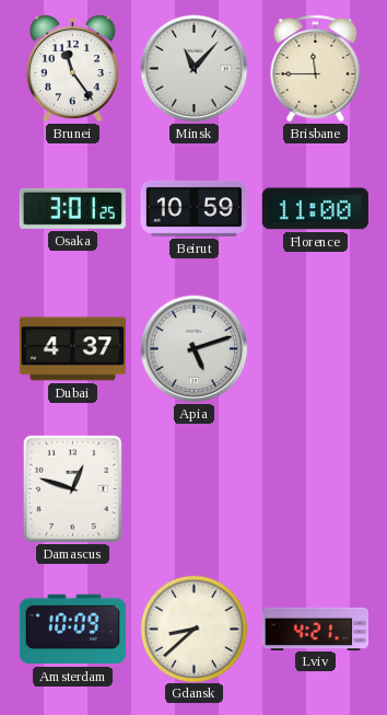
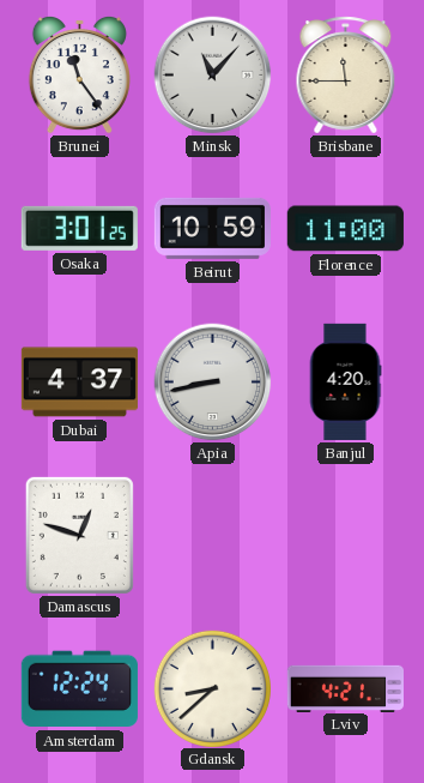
Apia: 5:12 -> 8:43
Banjul: none -> 4:20
Amsterdam: 10:09 -> 12:24
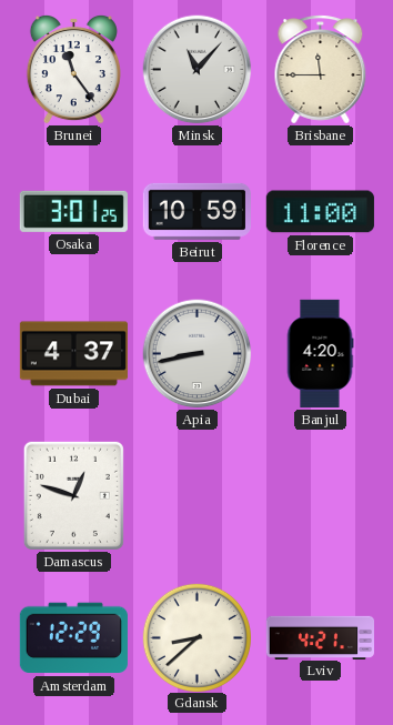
Amsterdam: 12:24 -> 12:29
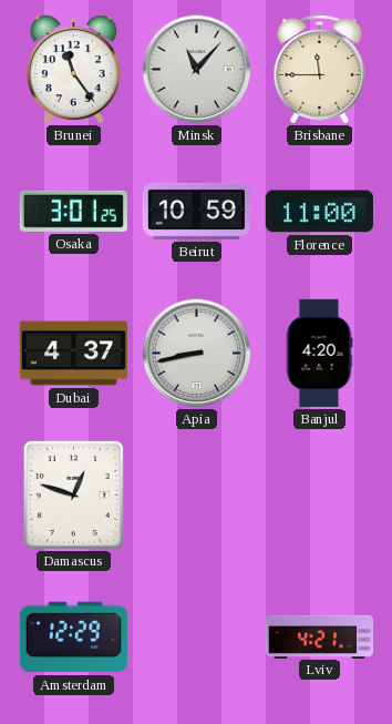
Gdansk: 8:38 -> none
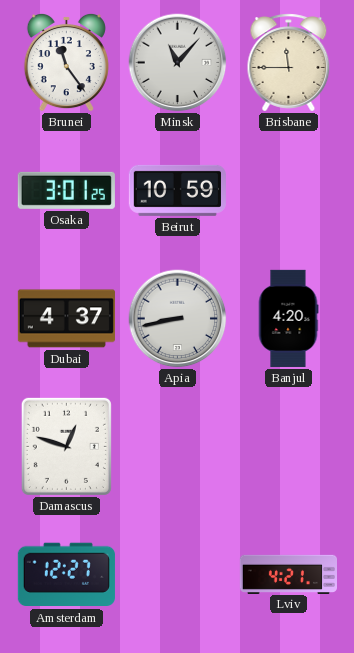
Florence: 11:00 -> none
Amsterdam: 12:29 -> 12:27
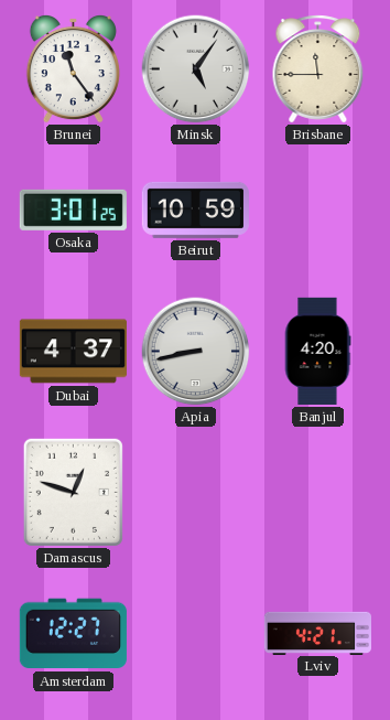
Minsk: 11:07 -> 5:06
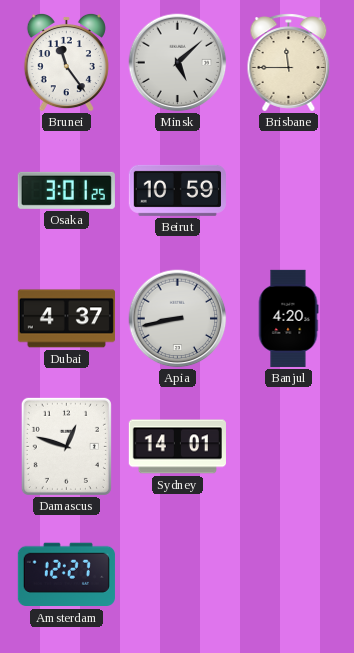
Minsk: 5:06 -> 5:08
Sydney: none -> 14:01
Lviv: 4:21 -> none
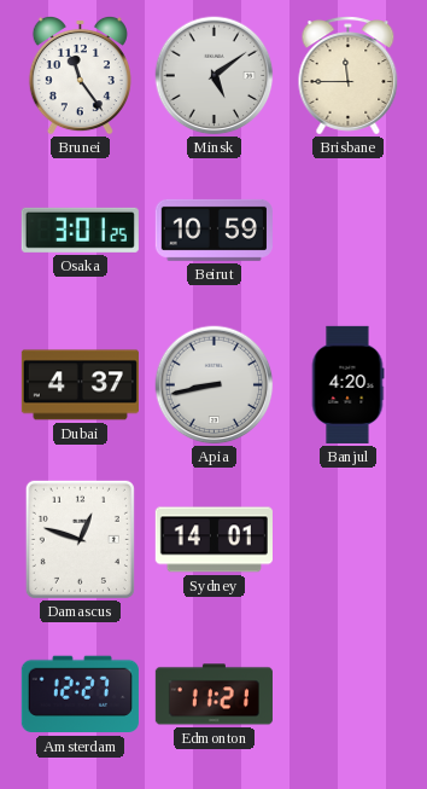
Minsk: 5:08 -> 5:09
Edmonton: none -> 11:21
